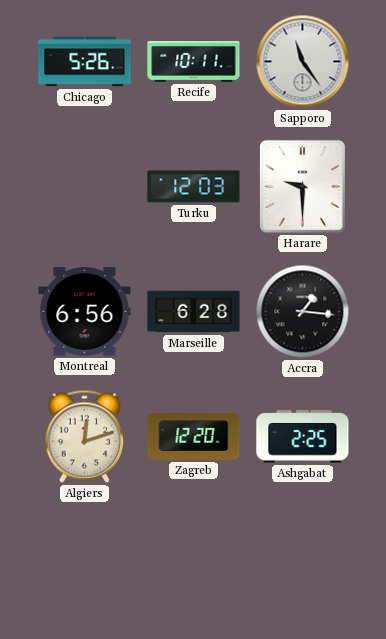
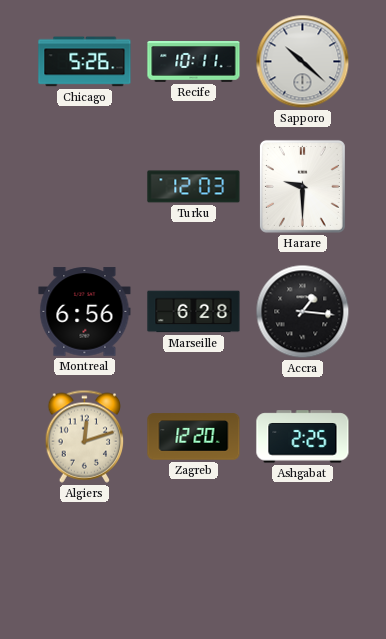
Sapporo: 11:24 -> 10:22
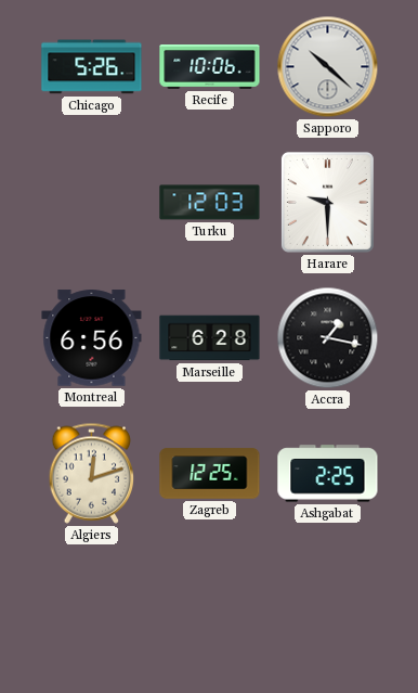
Recife: 10:11 -> 10:06
Accra: 1:16 -> 1:17
Zagreb: 12:20 -> 12:25
